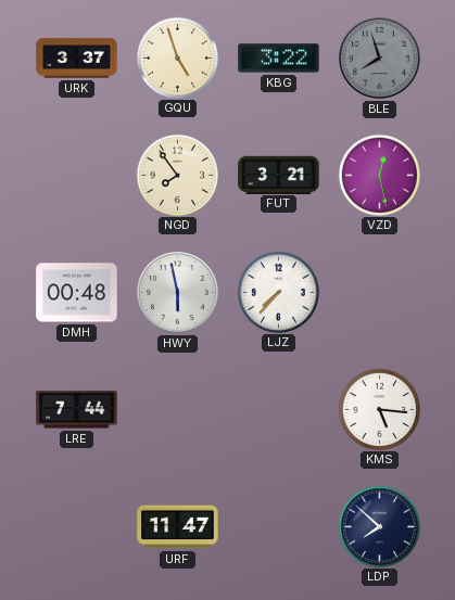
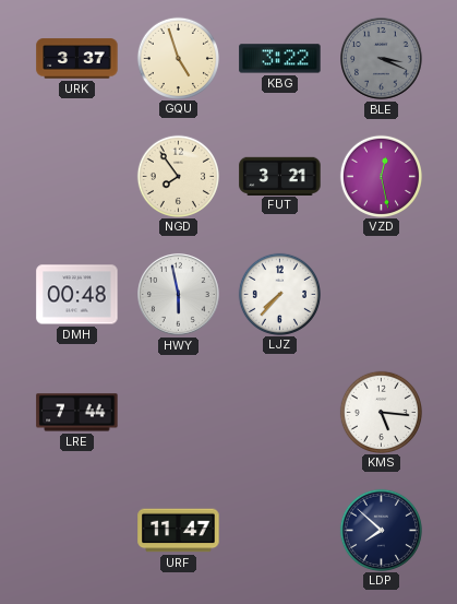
BLE: 7:57 -> 3:19
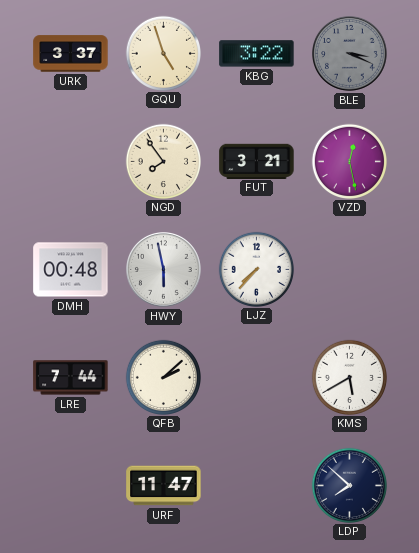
QFB: none -> 2:08
KMS: 5:16 -> 5:40
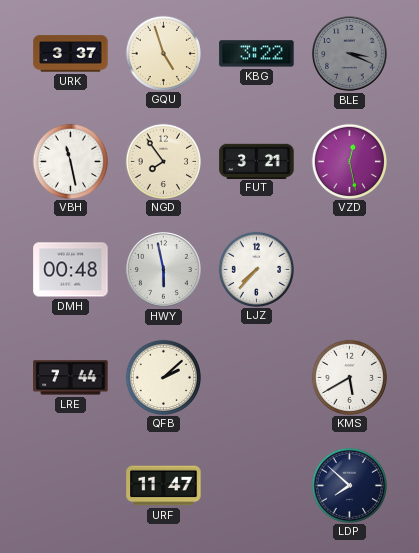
VBH: none -> 11:28
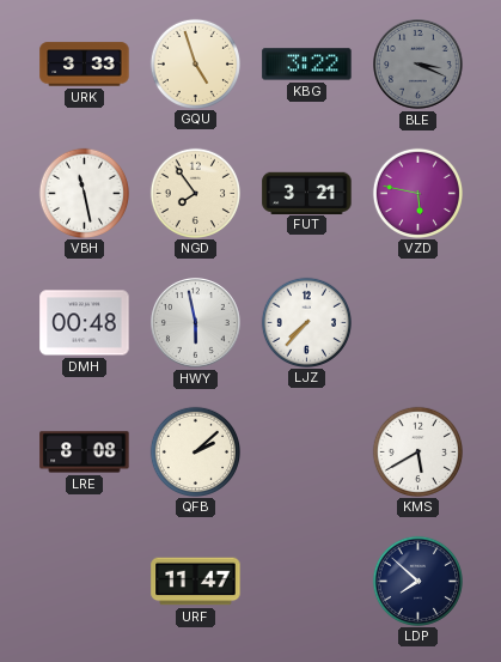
URK: 3:37 -> 3:33
VZD: 12:28 -> 5:47
LRE: 7:44 -> 8:08
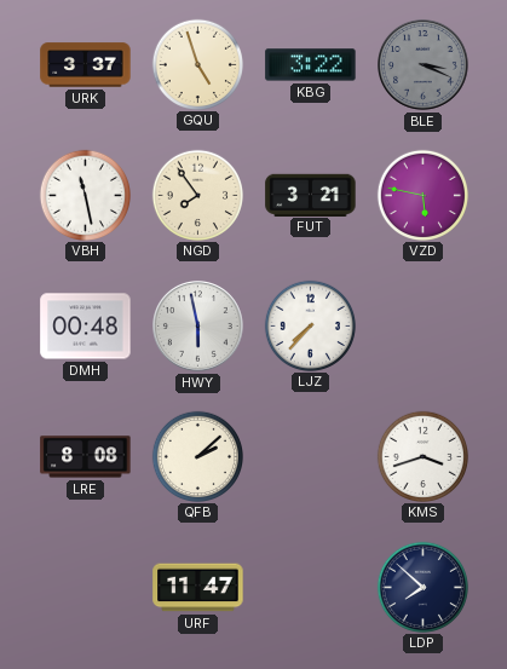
URK: 3:33 -> 3:37
KMS: 5:40 -> 3:42
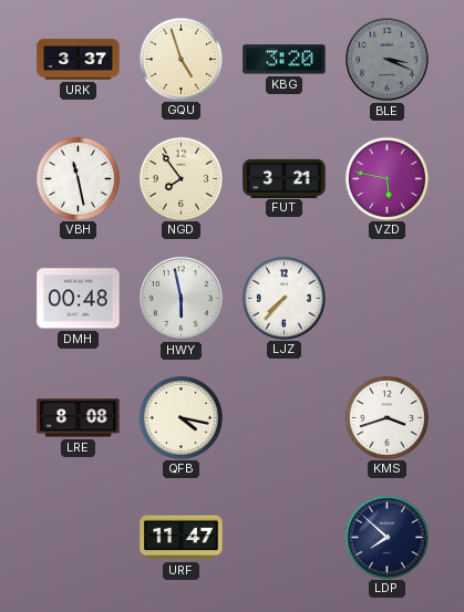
KBG: 3:22 -> 3:20
QFB: 2:08 -> 4:17
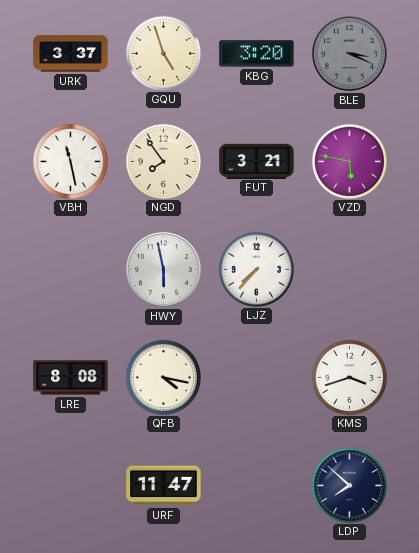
DMH: 00:48 -> none
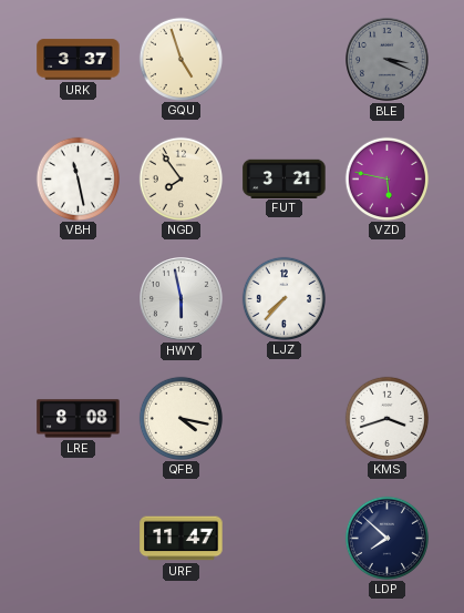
KBG: 3:20 -> none
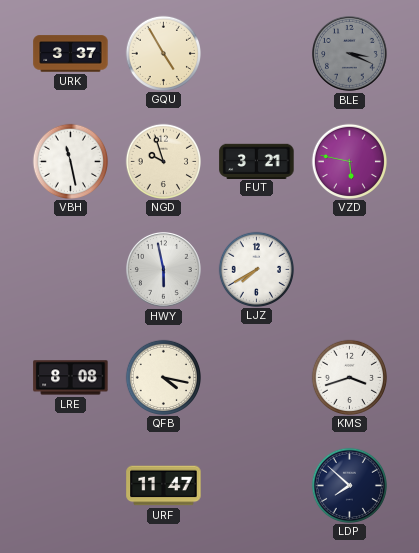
GQU: 4:57 -> 4:55
NGD: 7:54 -> 9:57
LJZ: 7:37 -> 7:40
